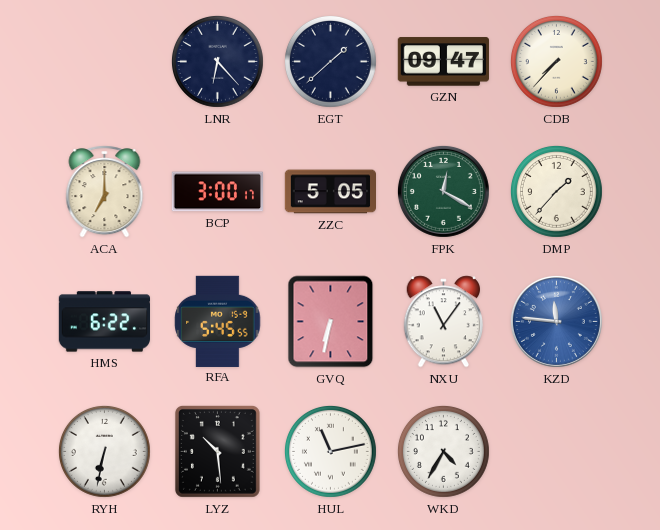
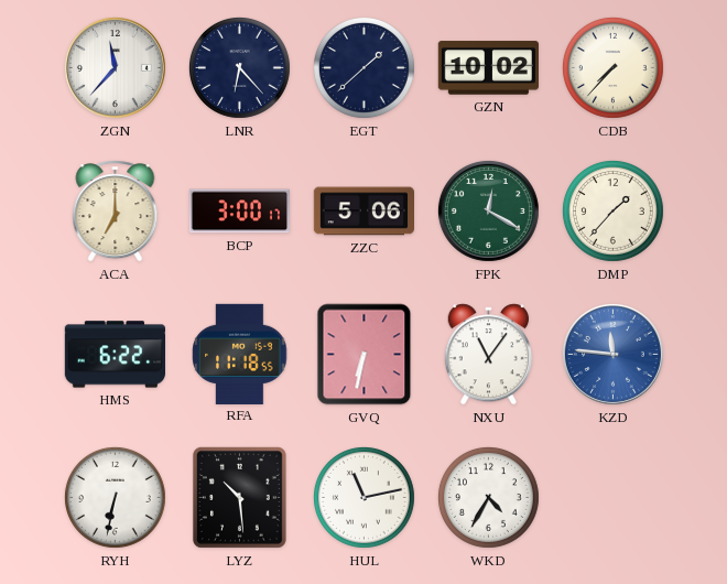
ZGN: none -> 11:37
GZN: 09:47 -> 10:02
ZZC: 5:05 -> 5:06
RFA: 5:45 -> 11:18
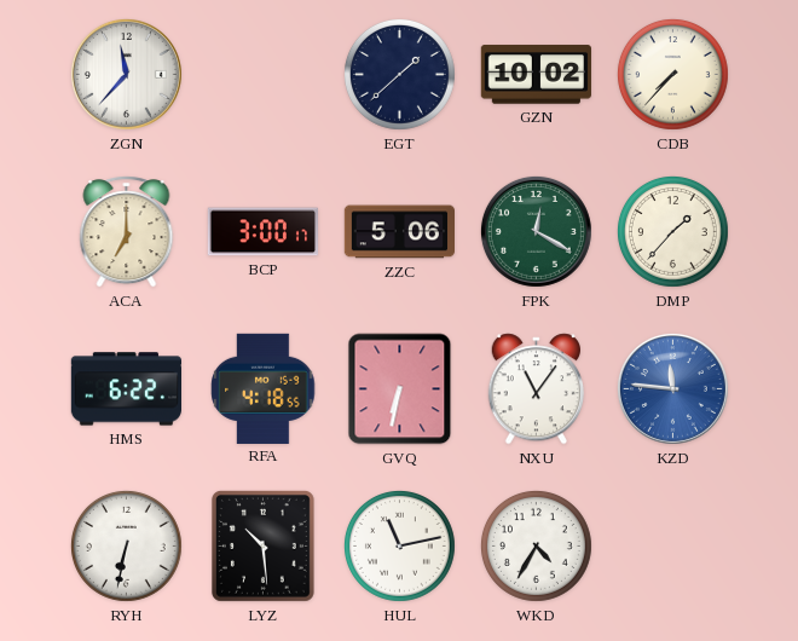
LNR: 6:23 -> none
RFA: 11:18 -> 4:18
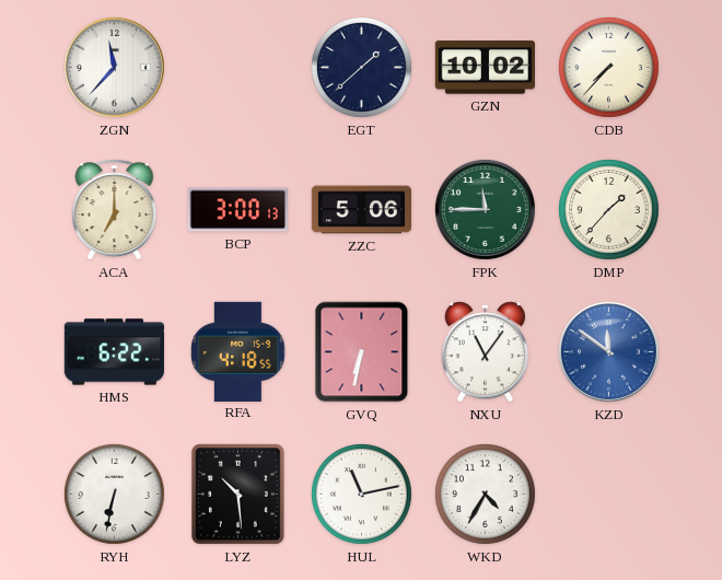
BCP: 3:00:17 -> 3:00:13
FPK: 12:20 -> 11:45
KZD: 11:46 -> 11:51
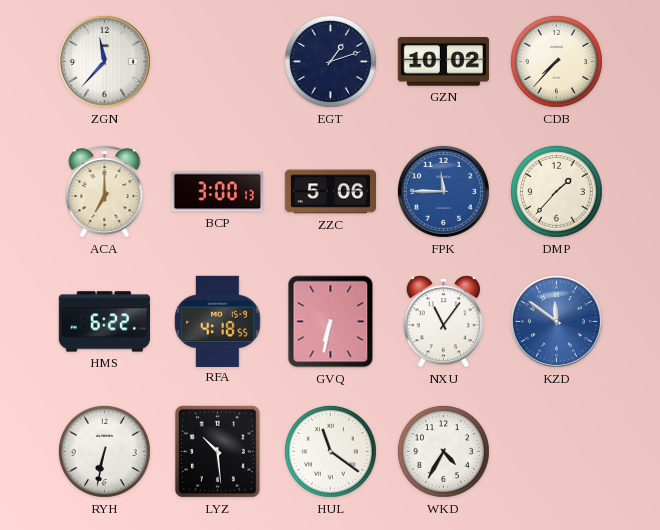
EGT: 1:38 -> 1:12
FPK dial: green -> blue
HUL: 11:13 -> 11:21
